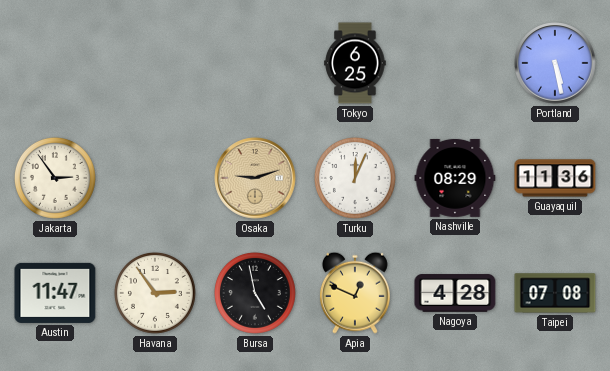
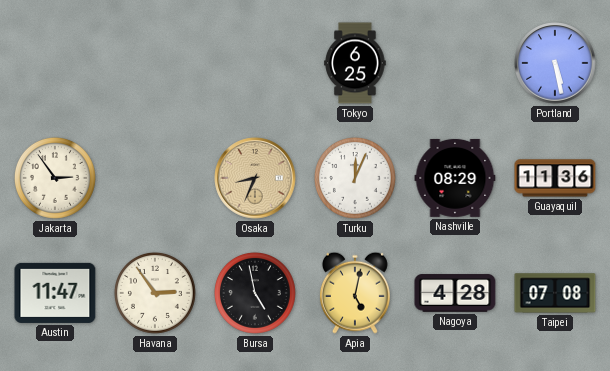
Osaka: 9:12 -> 8:34
Apia: 12:49 -> 5:02
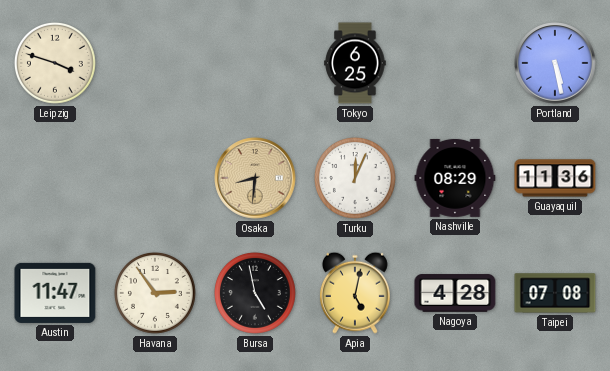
Leipzig: none -> 3:48
Jakarta: 2:54 -> none
Osaka: 8:34 -> 8:31
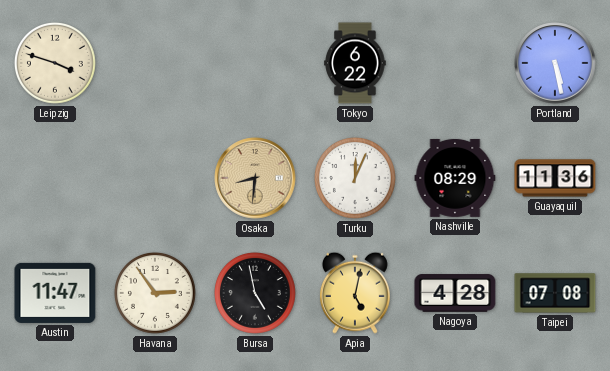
Tokyo: 6:25 -> 6:22
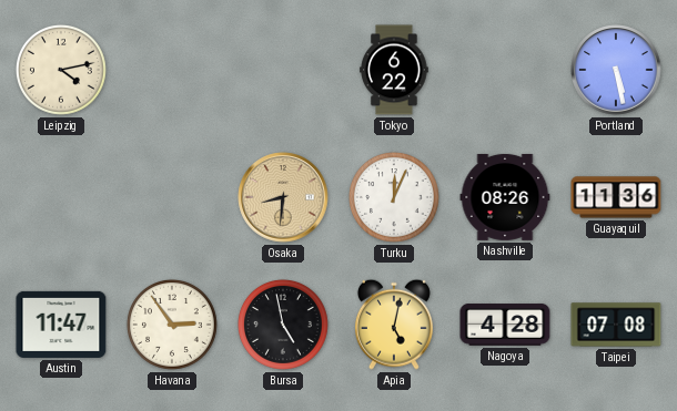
Leipzig: 3:48 -> 4:13
Nashville: 08:29 -> 08:26
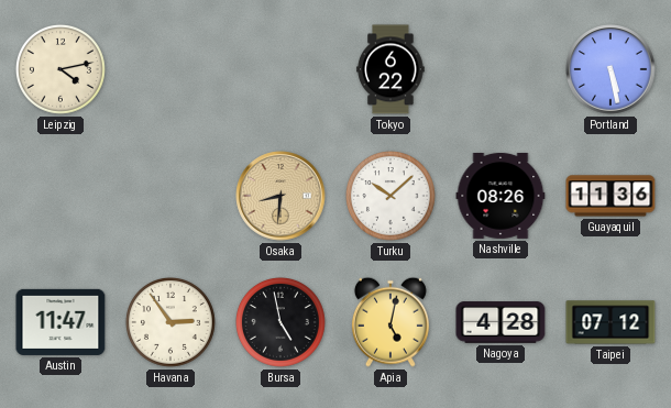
Turku: 12:04 -> 10:08
Taipei: 07:08 -> 07:12
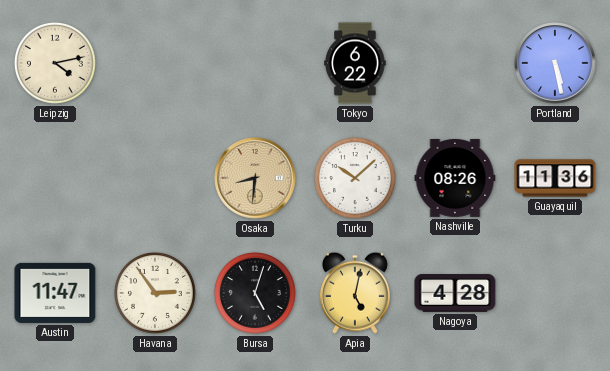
Bursa: 4:58 -> 5:03
Taipei: 07:12 -> none
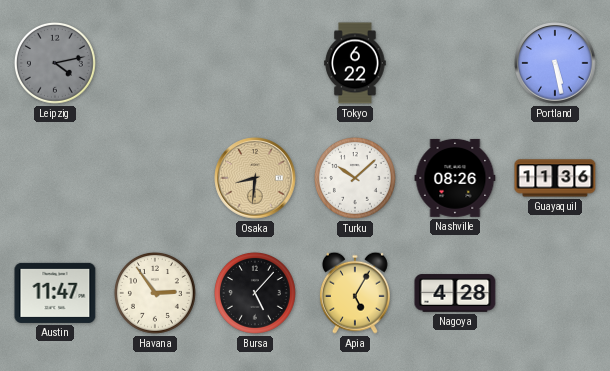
Leipzig dial: cream -> grey
Bursa: 5:03 -> 5:07
Apia: 5:02 -> 5:05
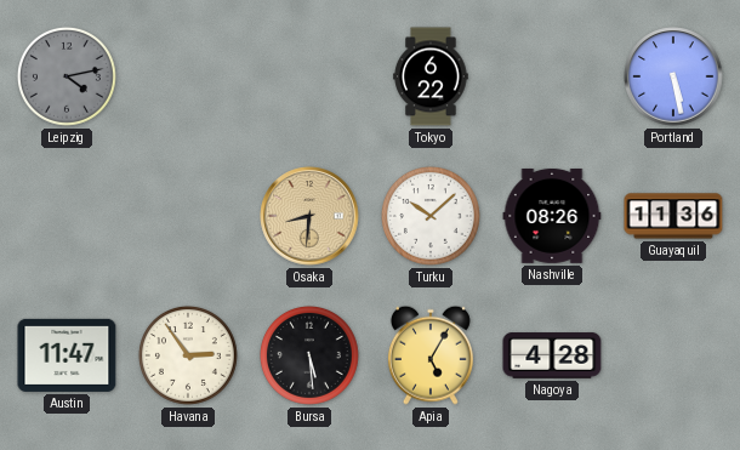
Bursa: 5:07 -> 5:29
